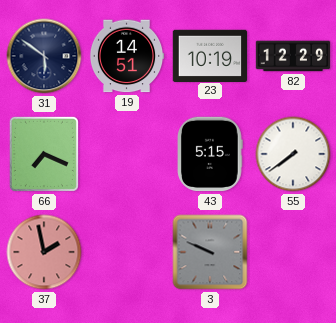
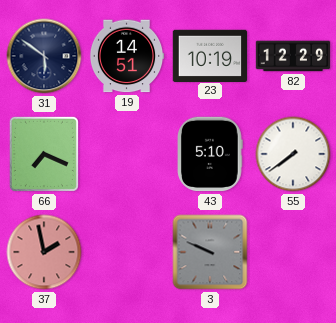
43: 5:15 -> 5:10
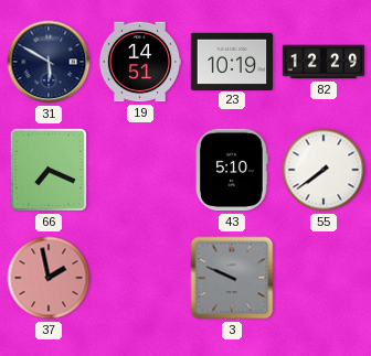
31: 5:51 -> 5:50
